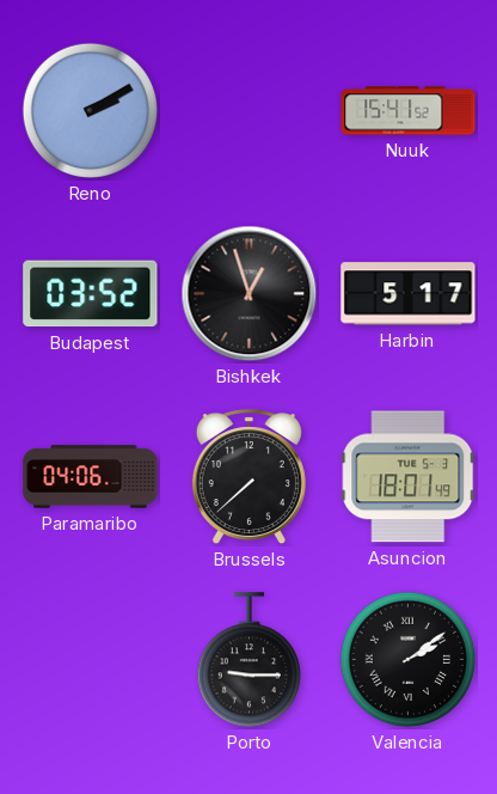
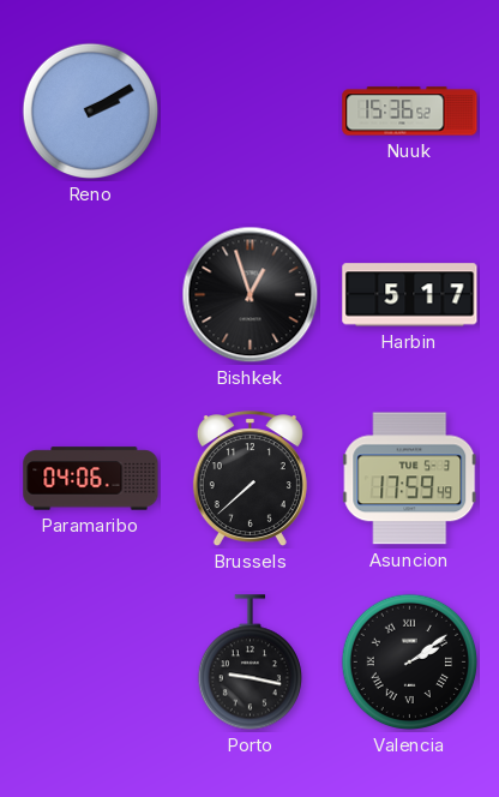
Nuuk: 15:41 -> 15:36
Budapest: 03:52 -> none
Asuncion: 18:01 -> 17:59
Porto: 9:15 -> 9:17
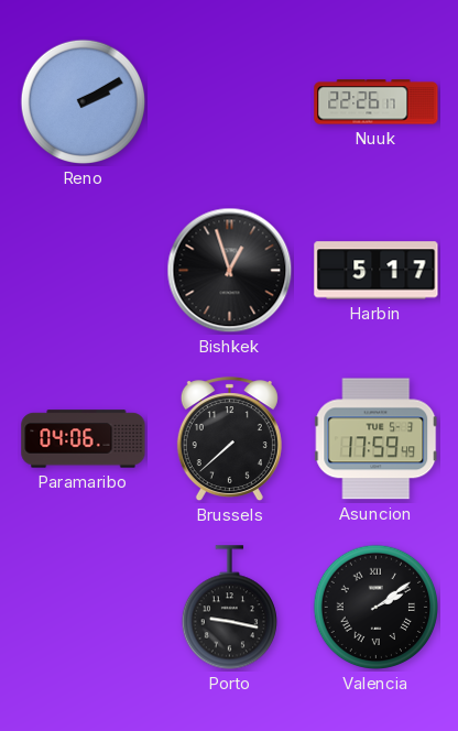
Nuuk: 15:36 -> 22:26
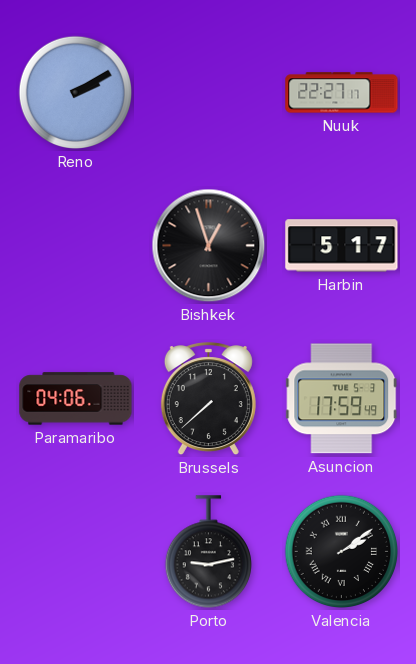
Nuuk: 22:26 -> 22:27
Porto: 9:17 -> 9:13
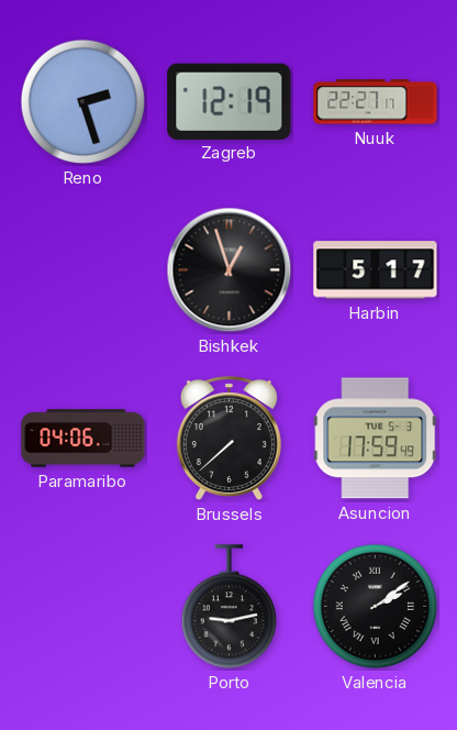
Reno: 2:10 -> 2:27
Zagreb: none -> 12:19
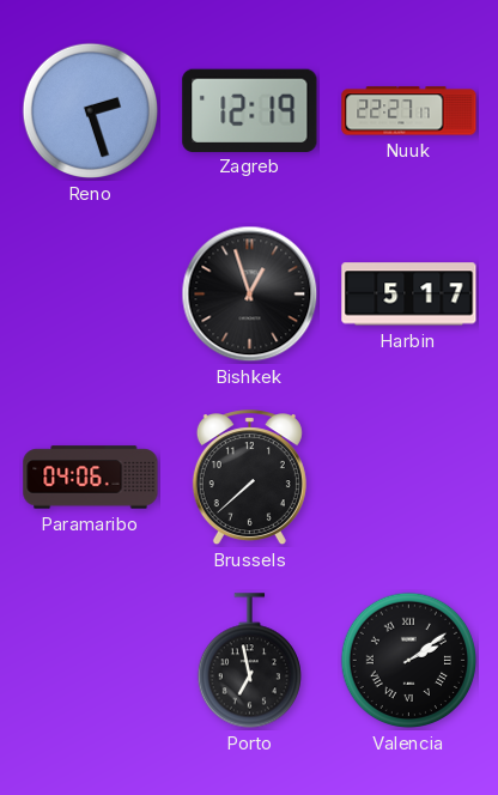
Asuncion: 17:59 -> none
Porto: 9:13 -> 6:58
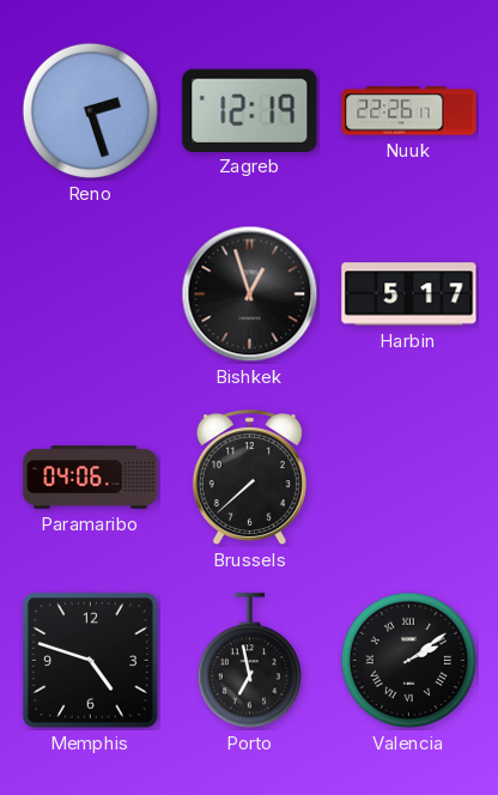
Nuuk: 22:27 -> 22:26
Memphis: none -> 4:48
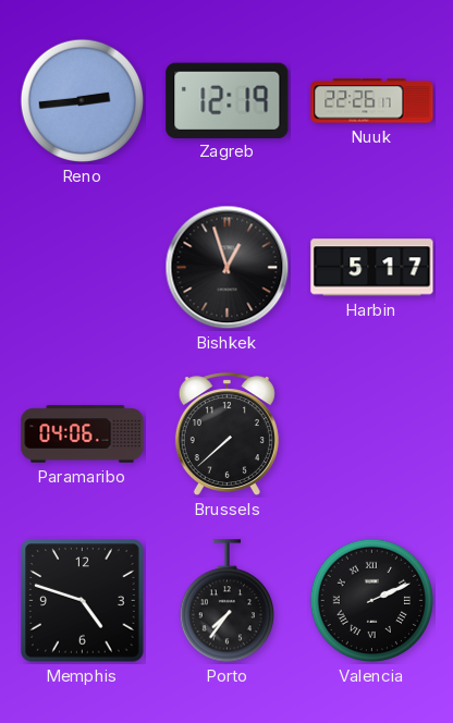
Reno: 2:27 -> 2:44
Porto: 6:58 -> 7:36
Valencia: 2:09 -> 2:11
